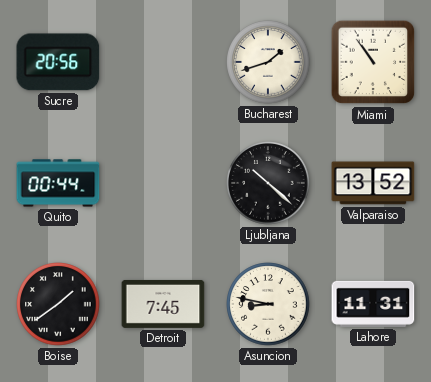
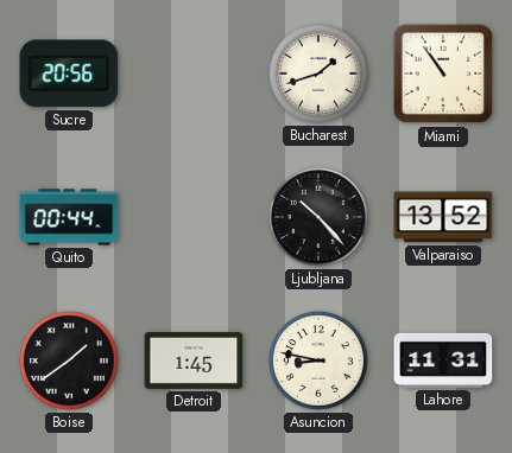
Ljubljana: 10:22 -> 10:23
Detroit: 7:45 -> 1:45
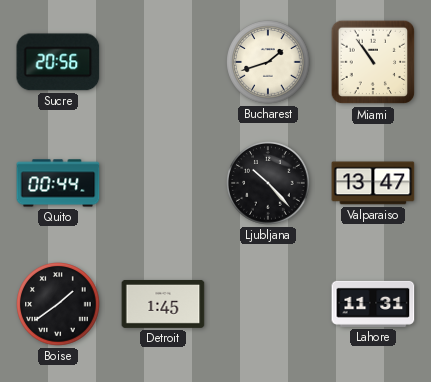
Valparaiso: 13:52 -> 13:47
Asuncion: 8:47 -> none
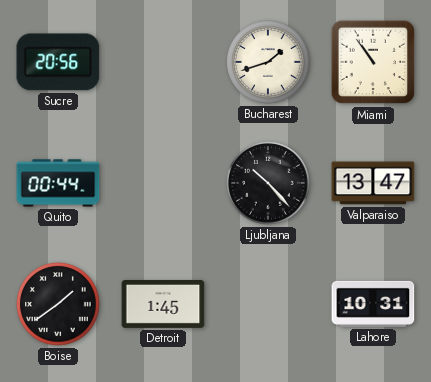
Lahore: 11:31 -> 10:31
